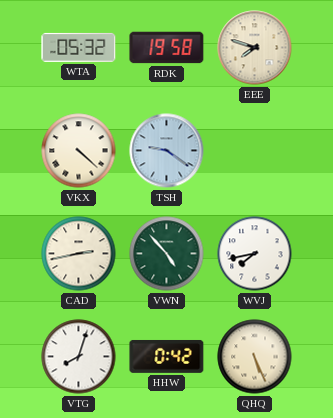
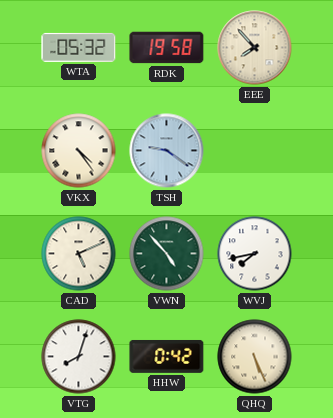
EEE: 7:48 -> 7:53
VKX: 4:22 -> 4:24
CAD: 2:43 -> 5:11
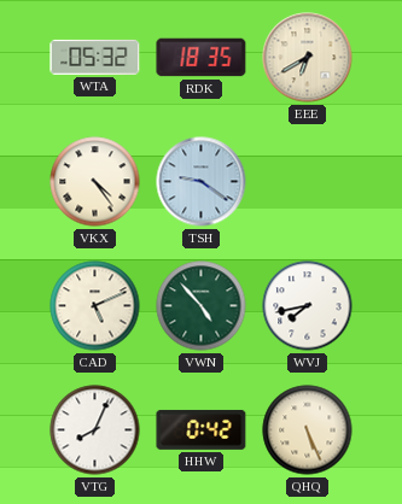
RDK: 19:58 -> 18:35
EEE: 7:53 -> 6:40
VTG: 8:03 -> 8:04
